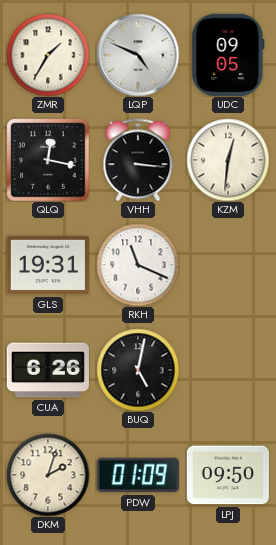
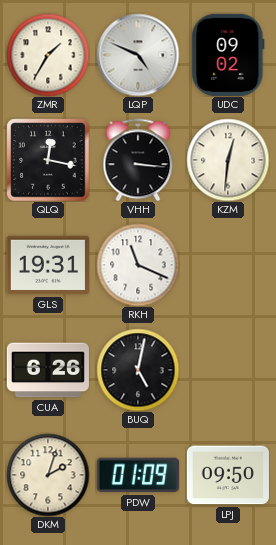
UDC: 09:05 -> 09:02
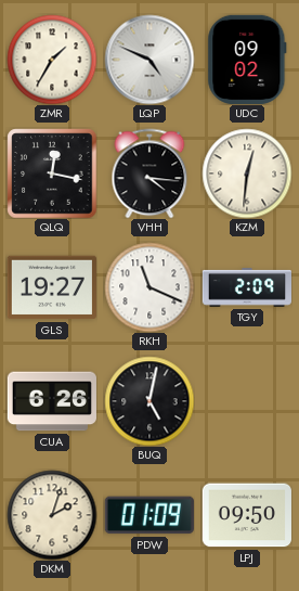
VHH: 3:16 -> 4:16
GLS: 19:31 -> 19:27
TGY: none -> 2:09
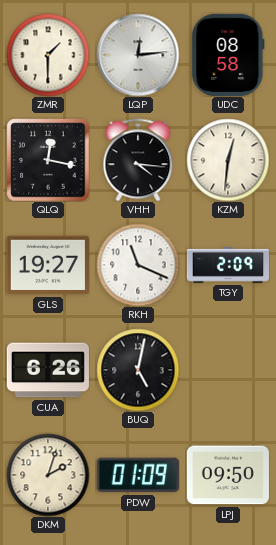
ZMR: 1:35 -> 1:30
LQP: 4:49 -> 12:14
UDC: 09:02 -> 08:58
